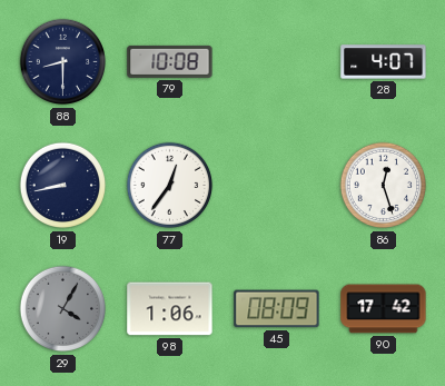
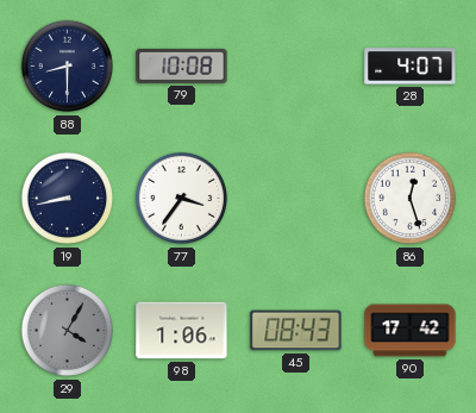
77: 12:36 -> 3:36
45: 08:09 -> 08:43
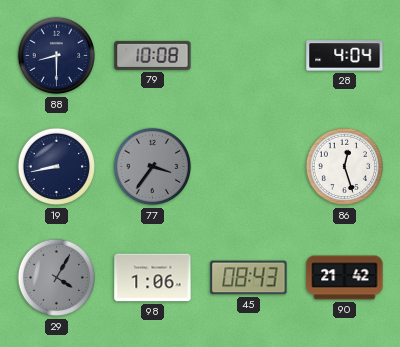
28: 4:07 -> 4:04
77 dial: white -> grey
90: 17:42 -> 21:42
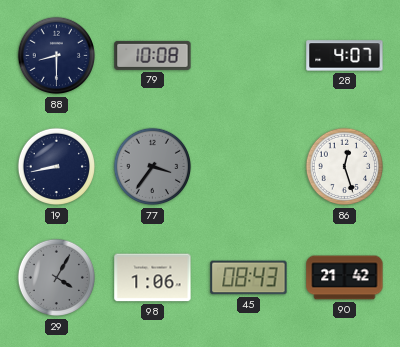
28: 4:04 -> 4:07
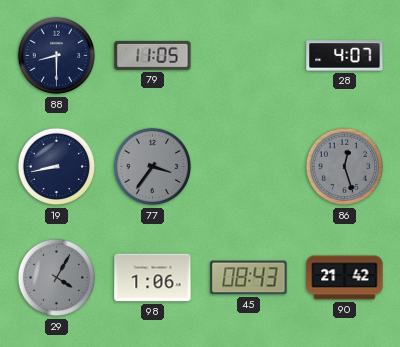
79: 10:08 -> 11:05
86 dial: white -> grey
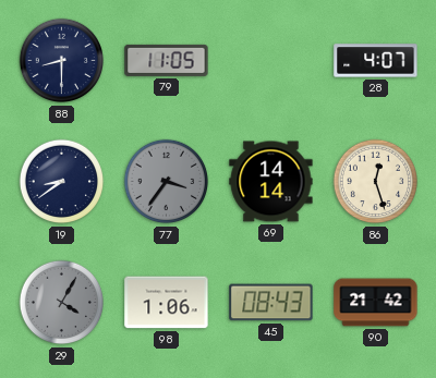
19: 8:43 -> 8:39
69: none -> 14:14
86 dial: grey -> cream
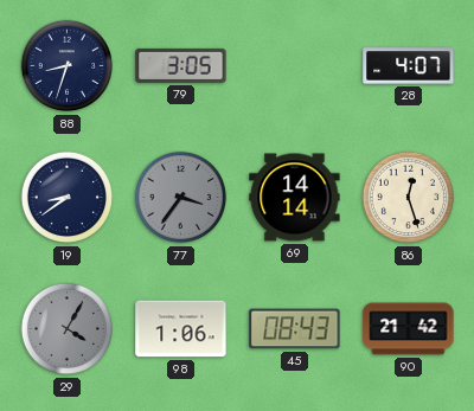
88: 8:30 -> 8:33
79: 11:05 -> 3:05
